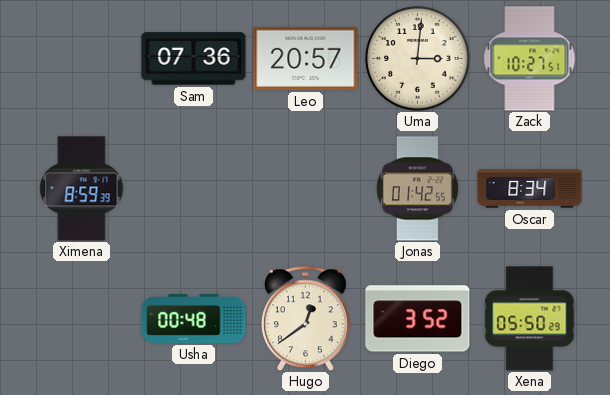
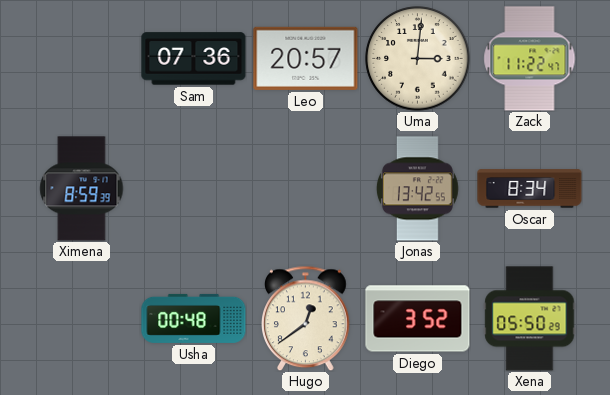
Zack: 10:27 -> 11:22
Jonas: 01:42 -> 13:42
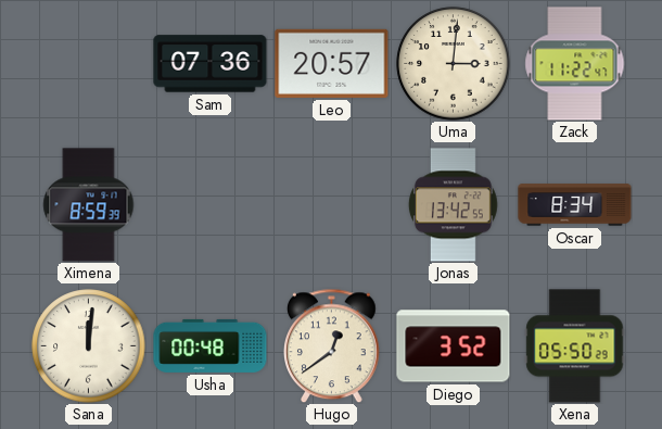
Sana: none -> 12:01
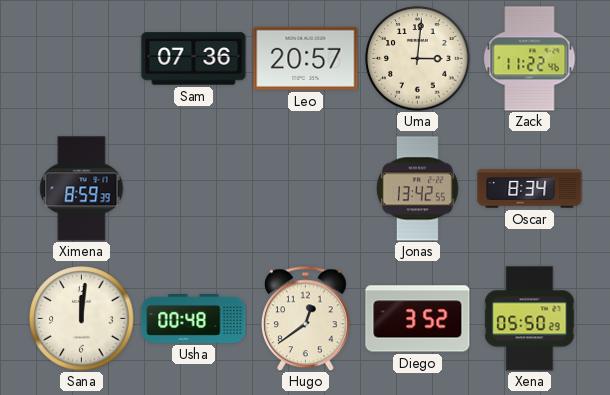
Zack: 11:22:47 -> 11:22:46
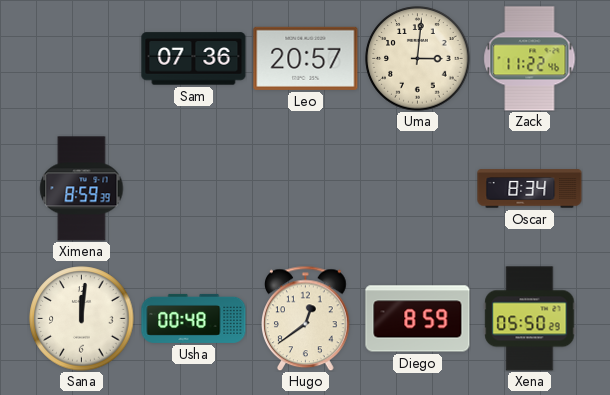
Jonas: 13:42 -> none
Diego: 3:52 -> 8:59
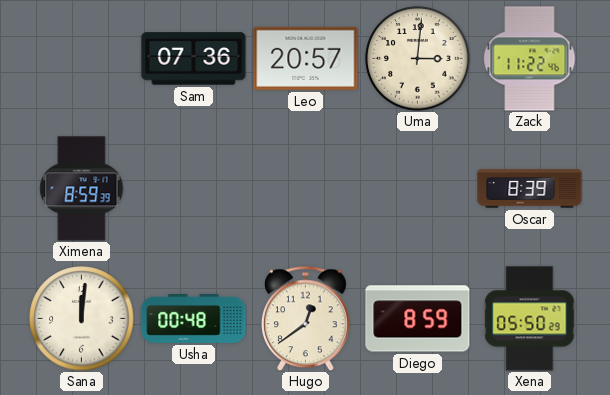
Oscar: 8:34 -> 8:39
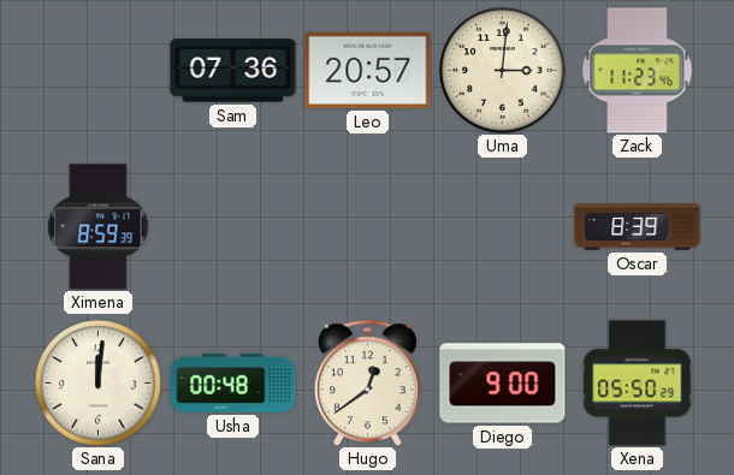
Zack: 11:22 -> 11:23
Diego: 8:59 -> 9:00
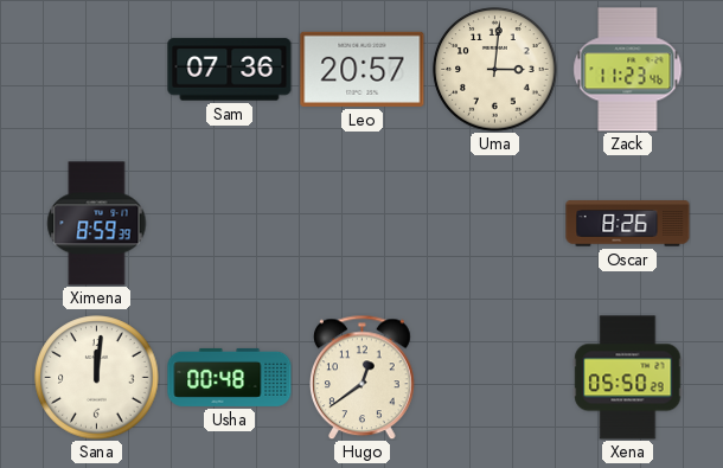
Oscar: 8:39 -> 8:26
Diego: 9:00 -> none
